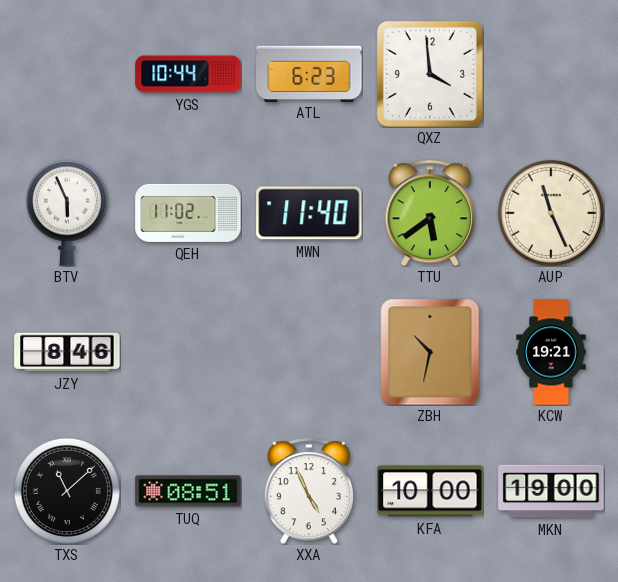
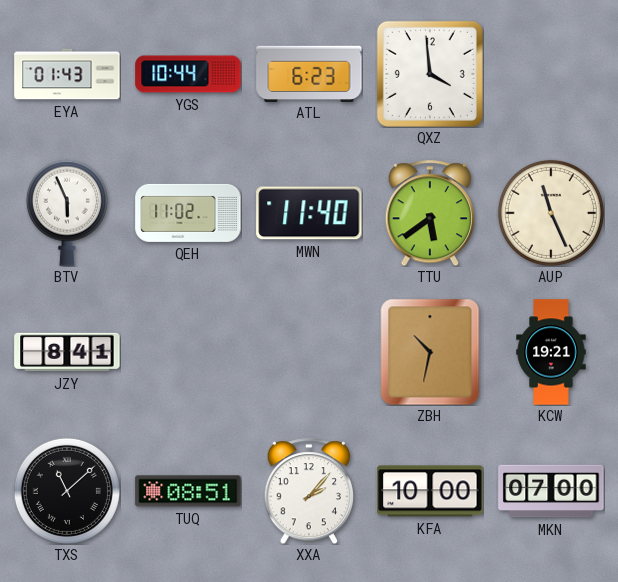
EYA: none -> 01:43
JZY: 8:46 -> 8:41
XXA: 4:56 -> 2:07
MKN: 19:00 -> 07:00
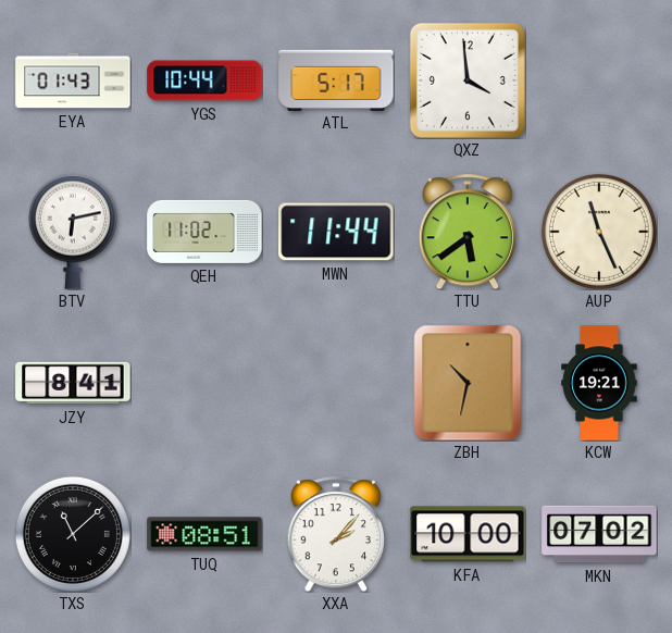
ATL: 6:23 -> 5:17
BTV: 5:56 -> 6:13
MWN: 11:40 -> 11:44
MKN: 07:00 -> 07:02
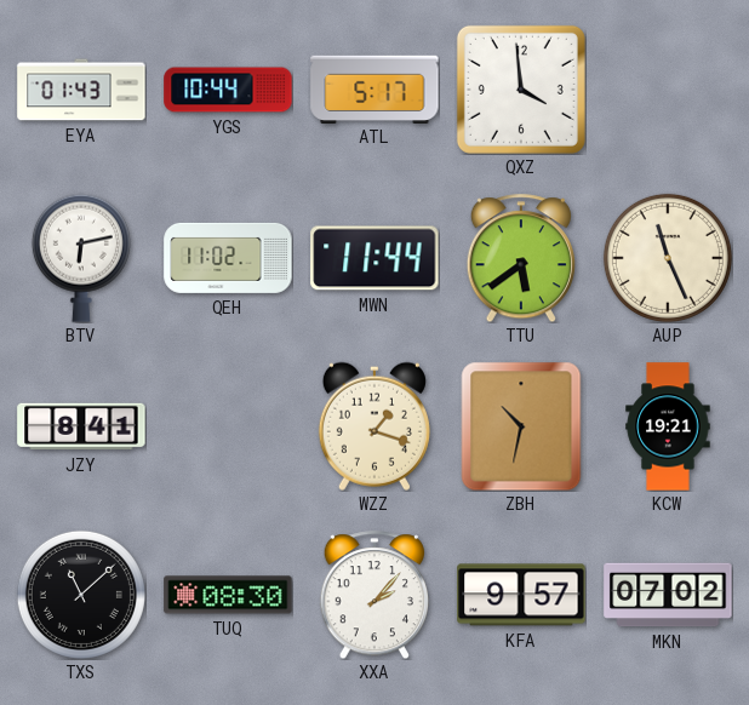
WZZ: none -> 1:18
TUQ: 08:51 -> 08:30
KFA: 10:00 -> 9:57
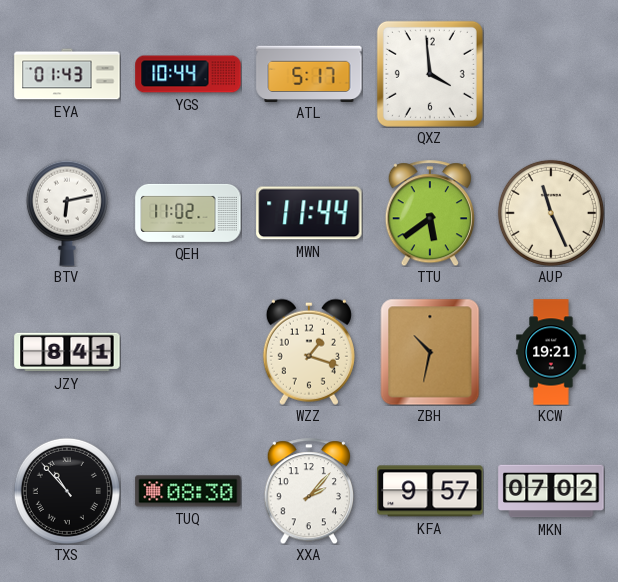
TXS: 11:08 -> 10:53
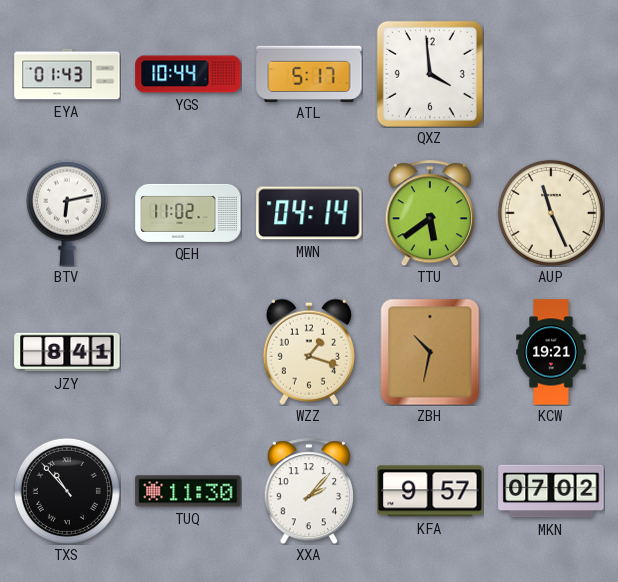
MWN: 11:44 -> 04:14
TUQ: 08:30 -> 11:30
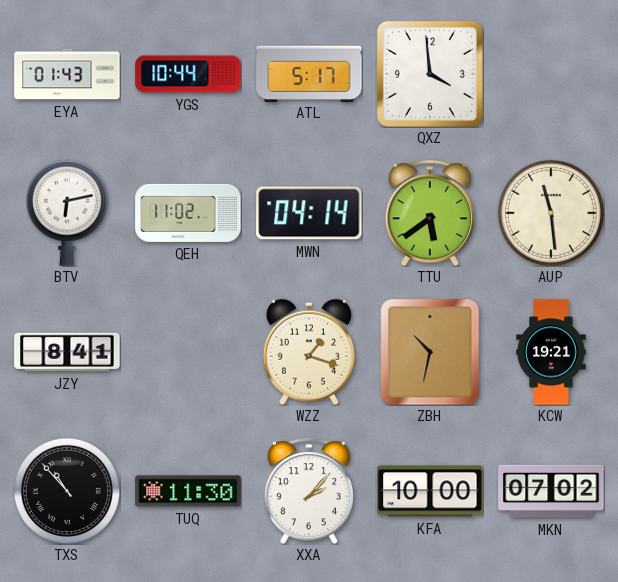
AUP: 11:26 -> 11:29
KFA: 9:57 -> 10:00
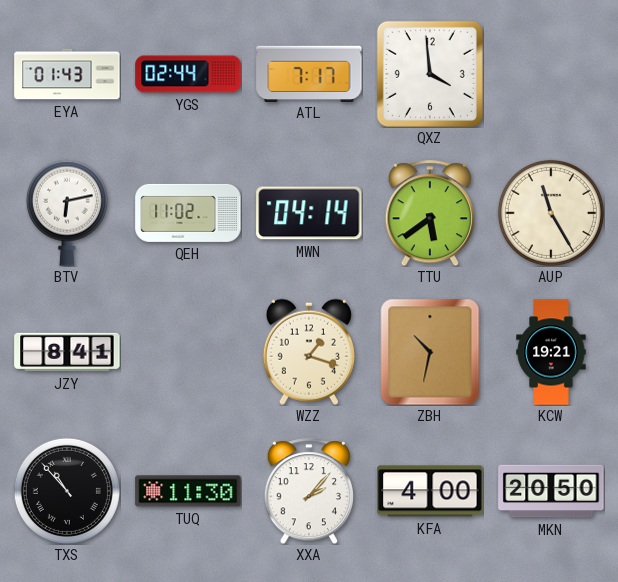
YGS: 10:44 -> 02:44
ATL: 5:17 -> 7:17
AUP: 11:29 -> 11:25
KFA: 10:00 -> 4:00
MKN: 07:02 -> 20:50
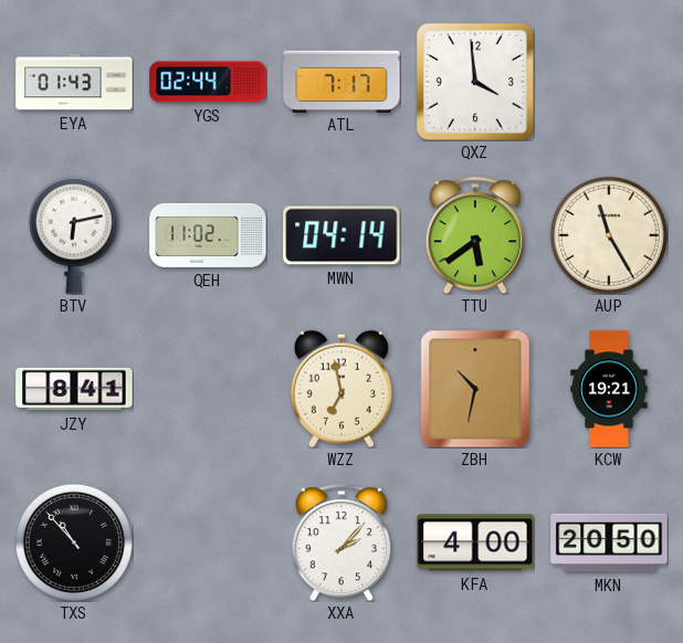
WZZ: 1:18 -> 6:58
TUQ: 11:30 -> none
